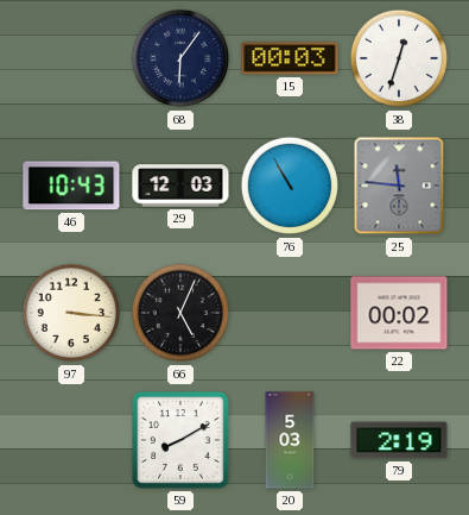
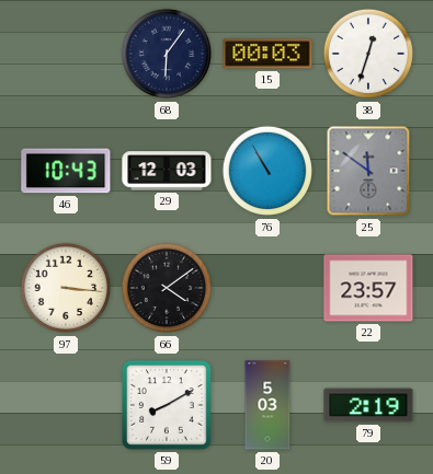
25: 11:46 -> 11:51
66: 5:04 -> 4:09
22: 00:02 -> 23:57
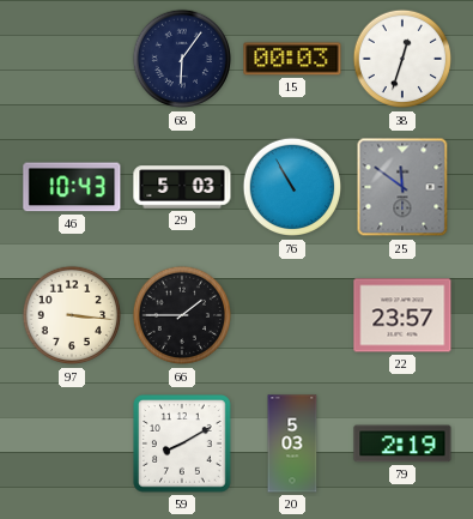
29: 12:03 -> 5:03
66: 4:09 -> 1:45
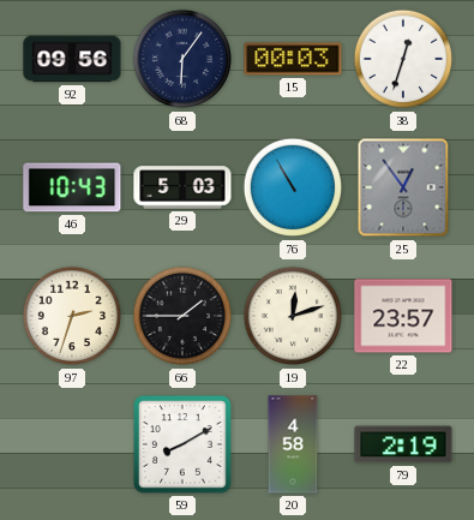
92: none -> 09:56
25: 11:51 -> 12:54
97: 3:16 -> 2:33
19: none -> 12:12
20: 5:03 -> 4:58
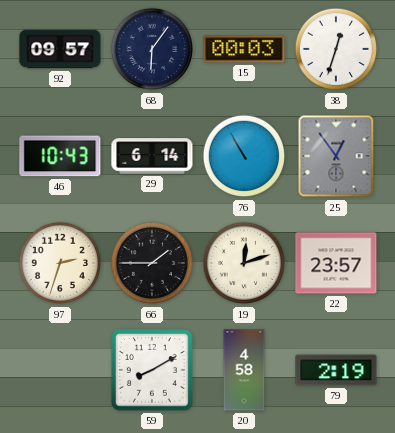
92: 09:56 -> 09:57
29: 5:03 -> 6:14
